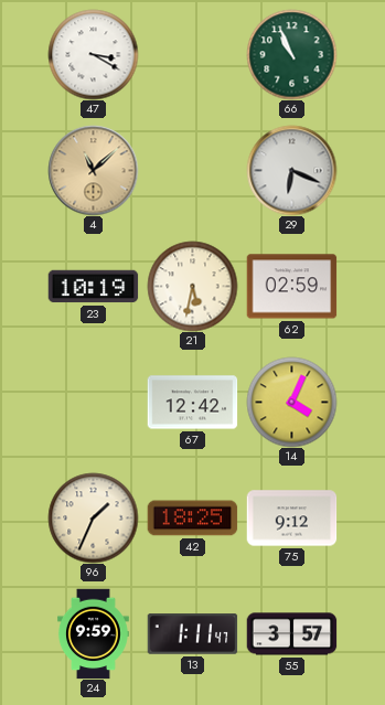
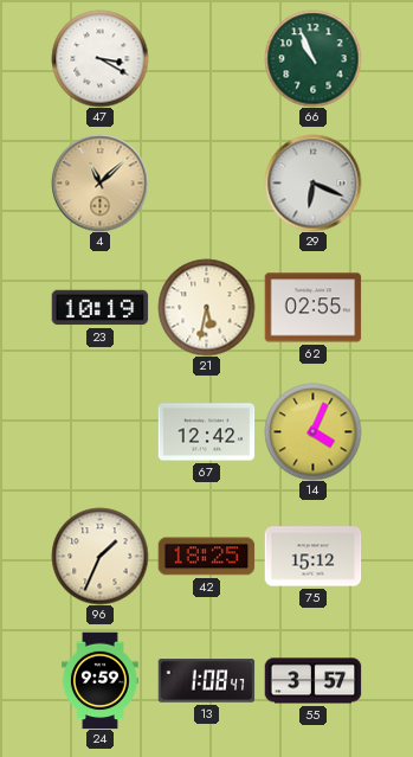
62: 02:59 -> 02:55
75: 9:12 -> 15:12
13: 1:11 -> 1:08
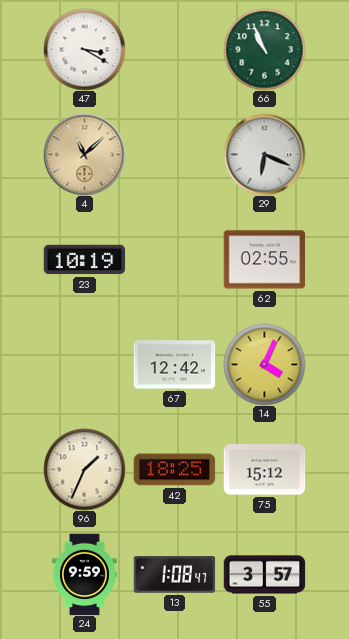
21: 5:32 -> none
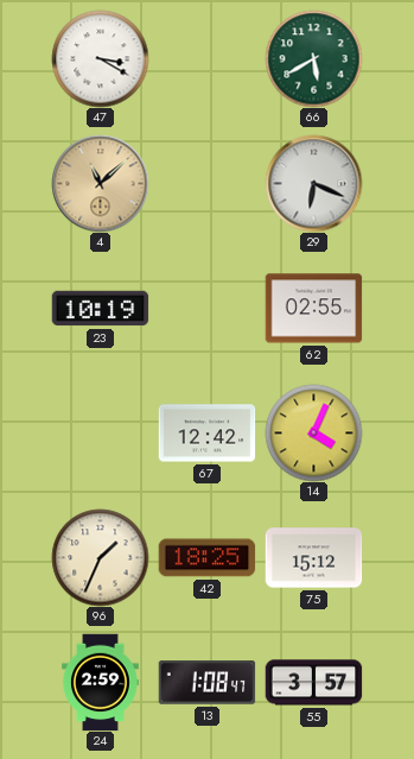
66: 10:56 -> 5:40
24: 9:59 -> 2:59
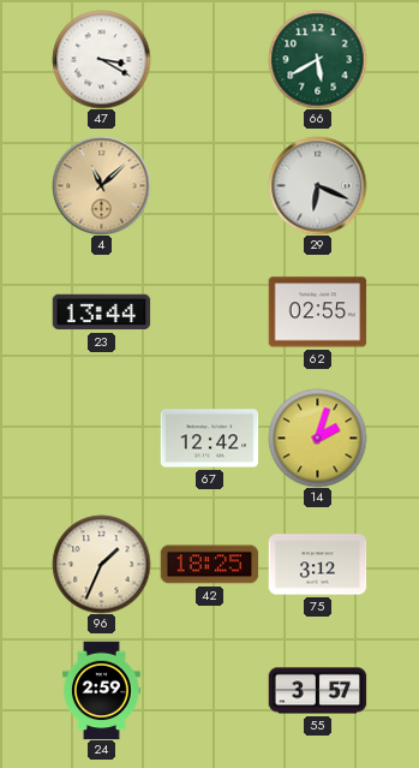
23: 10:19 -> 13:44
14: 4:04 -> 2:03
75: 15:12 -> 3:12
13: 1:08 -> none
